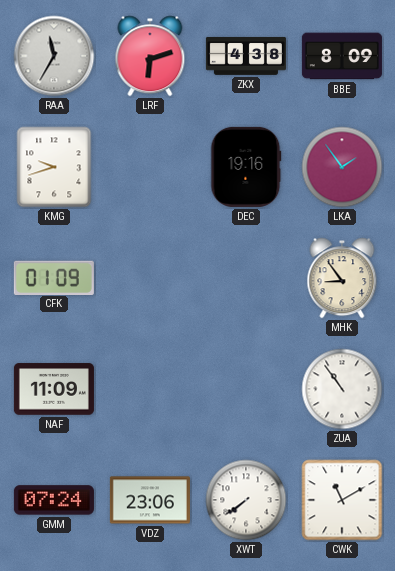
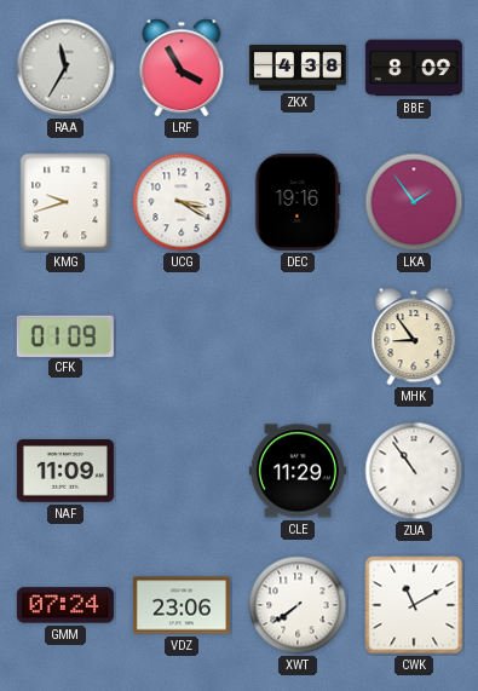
LRF: 6:12 -> 3:55
UCG: none -> 3:20
CLE: none -> 11:29
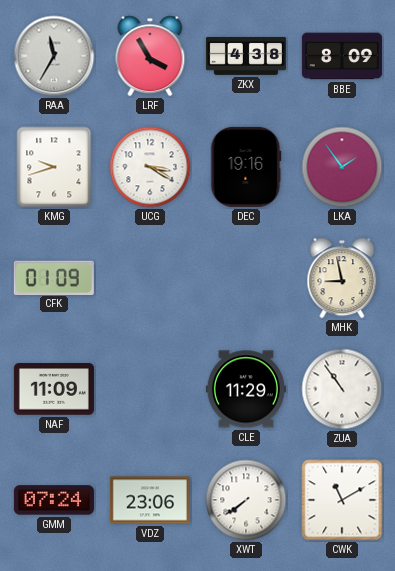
MHK: 8:54 -> 8:58
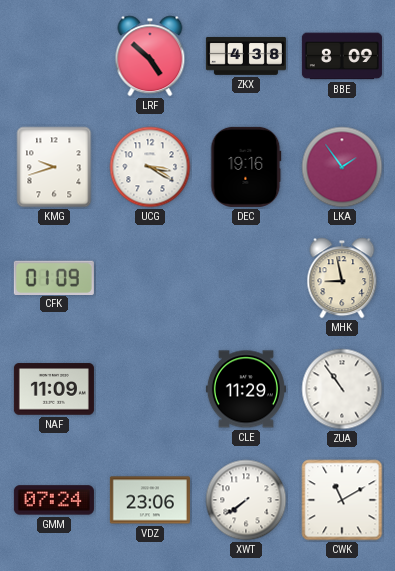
RAA: 11:35 -> none
LRF: 3:55 -> 4:52
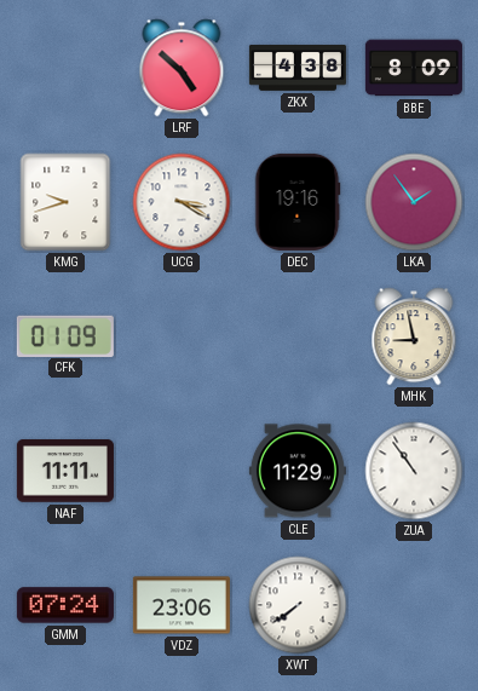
NAF: 11:09 -> 11:11
CWK: 11:10 -> none
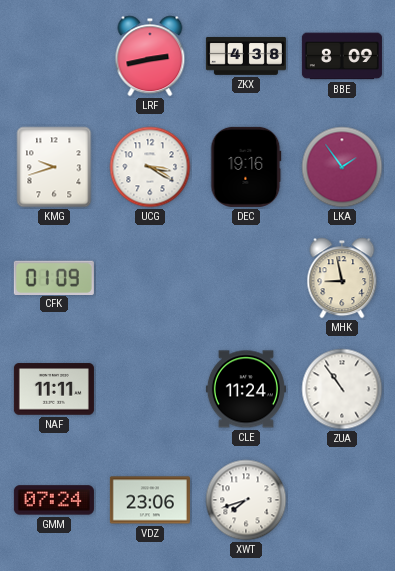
LRF: 4:52 -> 2:43
CLE: 11:29 -> 11:24
XWT: 7:39 -> 7:42
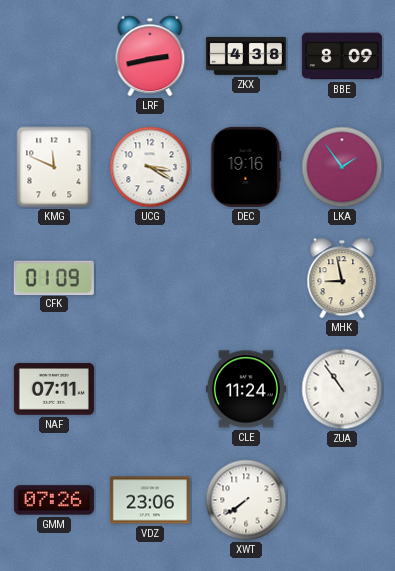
KMG: 9:42 -> 11:49
NAF: 11:11 -> 07:11
GMM: 07:24 -> 07:26
XWT: 7:42 -> 7:39
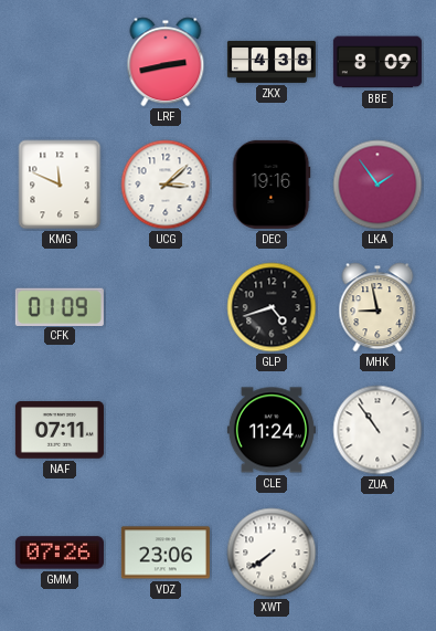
UCG: 3:20 -> 3:08
GLP: none -> 4:42
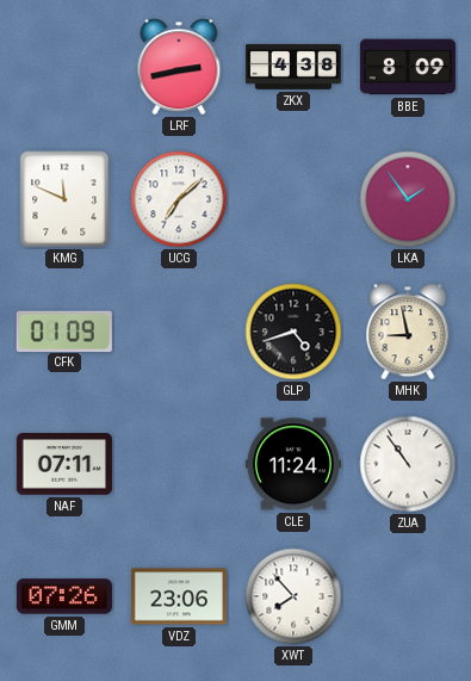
UCG: 3:08 -> 7:08
DEC: 19:16 -> none
XWT: 7:39 -> 7:53
